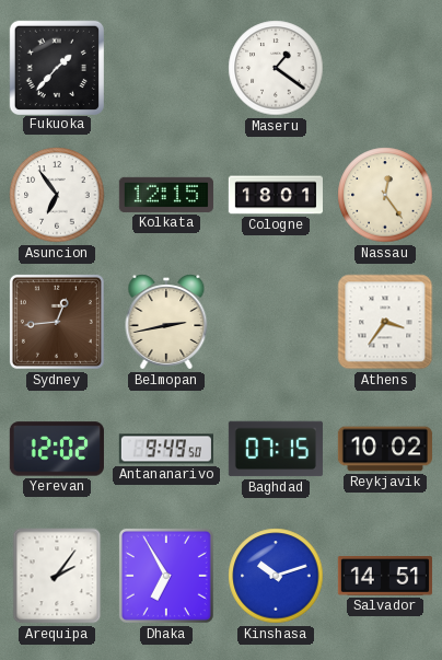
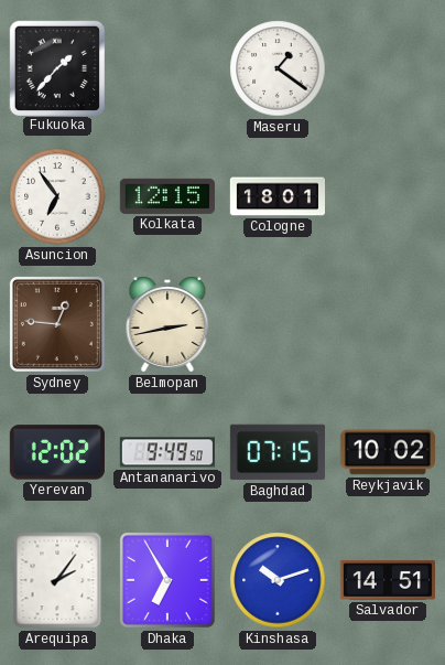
Nassau: 12:24 -> none
Sydney: 12:44 -> 12:46
Athens: 3:36 -> none
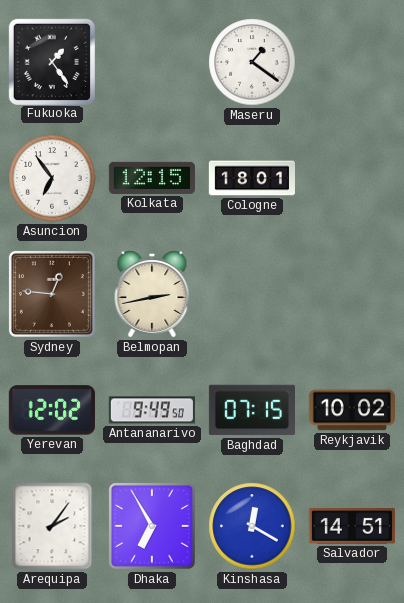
Fukuoka: 1:37 -> 1:24
Kinshasa: 10:12 -> 12:20
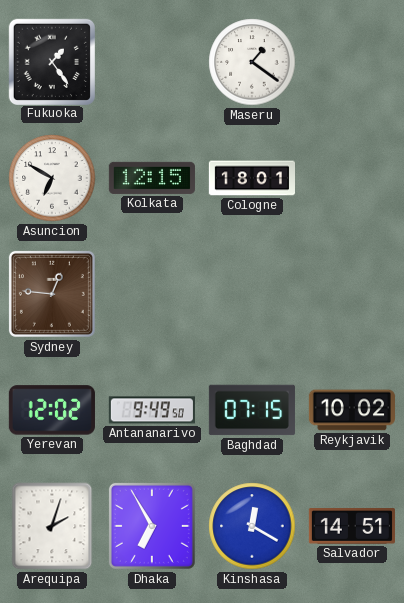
Asuncion: 6:54 -> 6:50
Belmopan: 2:43 -> none
Arequipa: 2:06 -> 2:03
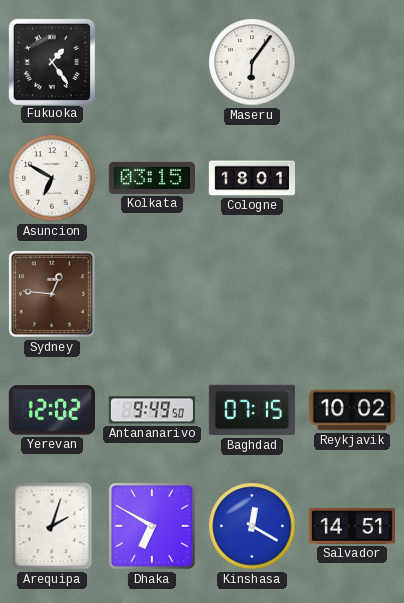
Maseru: 1:21 -> 6:06
Kolkata: 12:15 -> 03:15
Dhaka: 6:55 -> 6:50
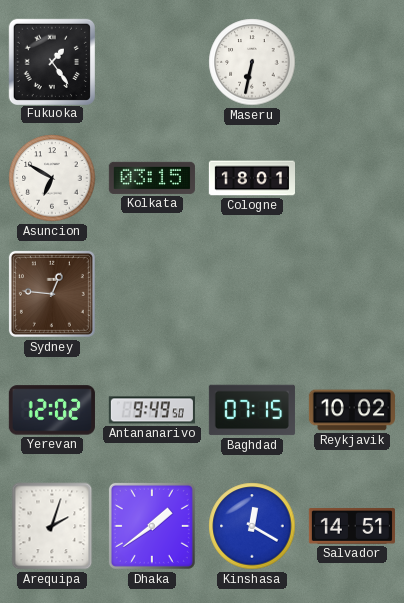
Maseru: 6:06 -> 6:32
Dhaka: 6:50 -> 1:39
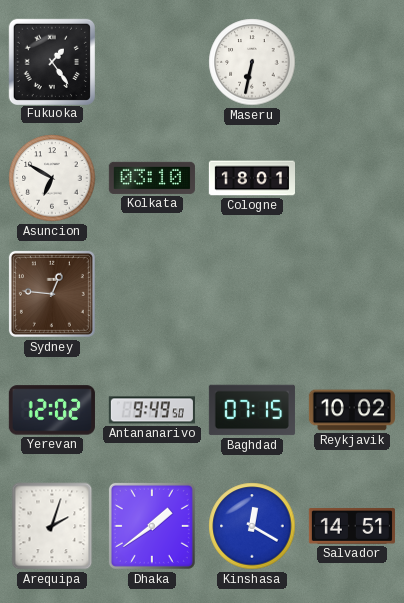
Kolkata: 03:15 -> 03:10
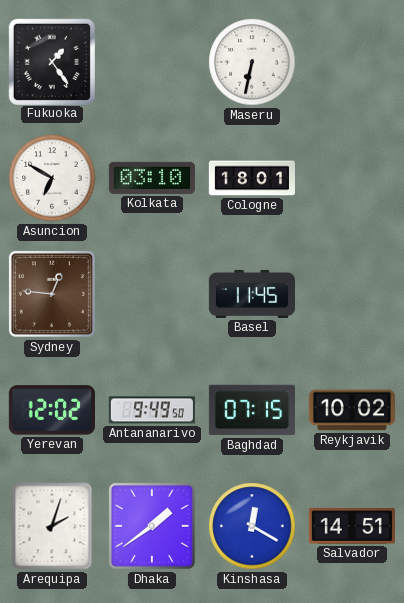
Basel: none -> 11:45
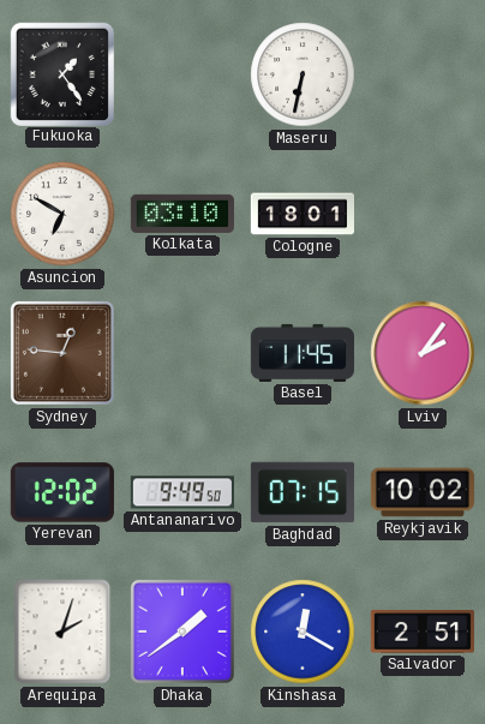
Lviv: none -> 2:06
Salvador: 14:51 -> 2:51
